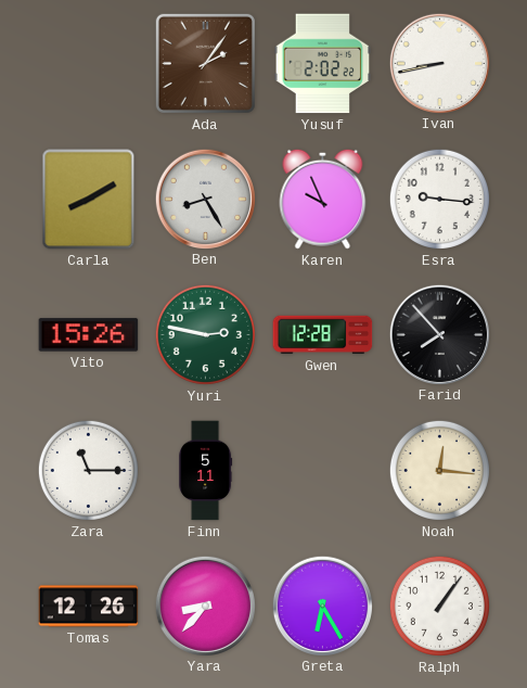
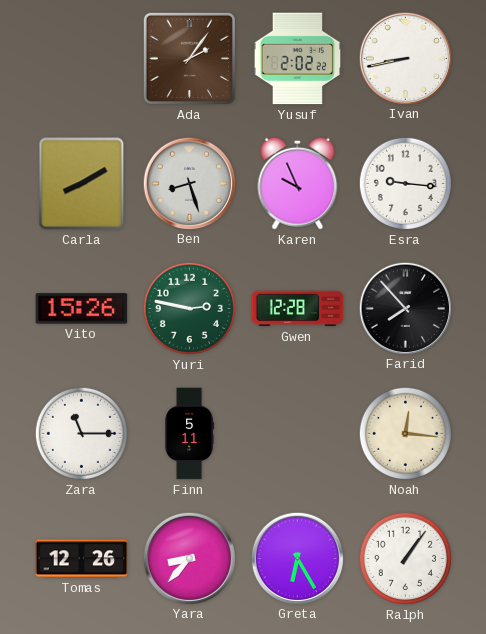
Ben: 8:25 -> 8:27
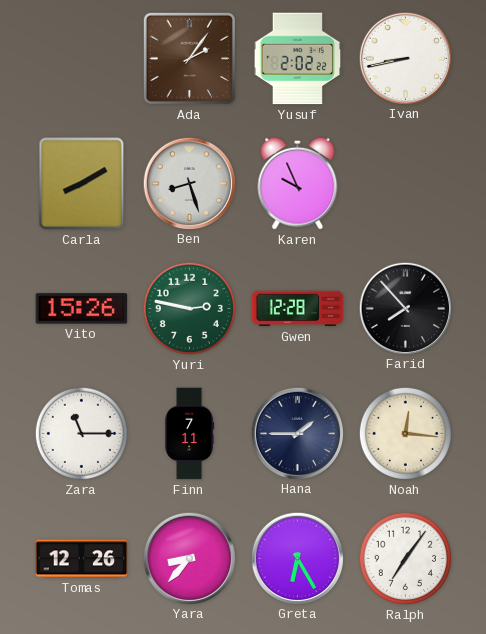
Esra: 9:16 -> none
Finn: 5:11 -> 7:11
Hana: none -> 1:45
Ralph: 1:06 -> 7:06
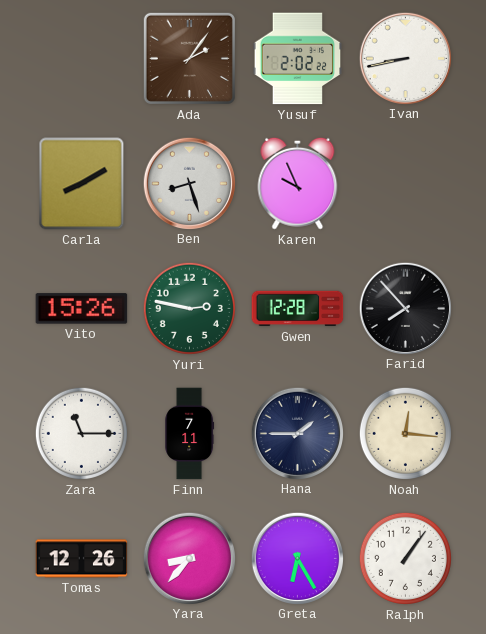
Ralph: 7:06 -> 1:06
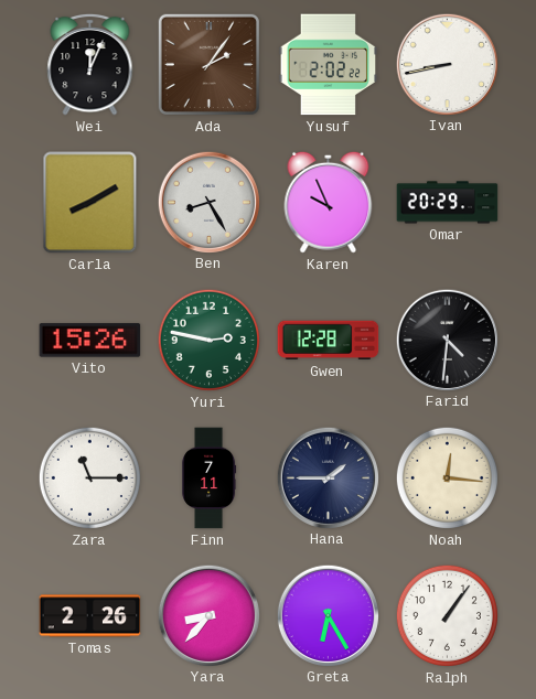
Wei: none -> 12:04
Ben: 8:27 -> 8:25
Omar: none -> 20:29
Farid: 7:53 -> 4:31
Tomas: 12:26 -> 2:26
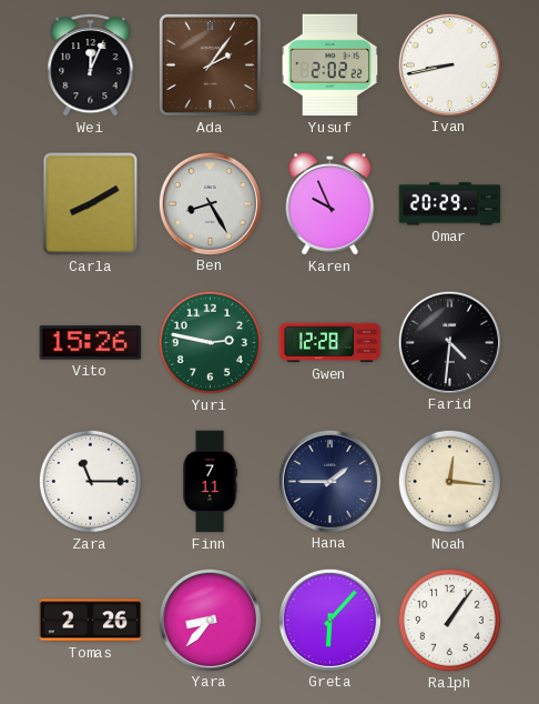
Greta: 6:25 -> 6:07
